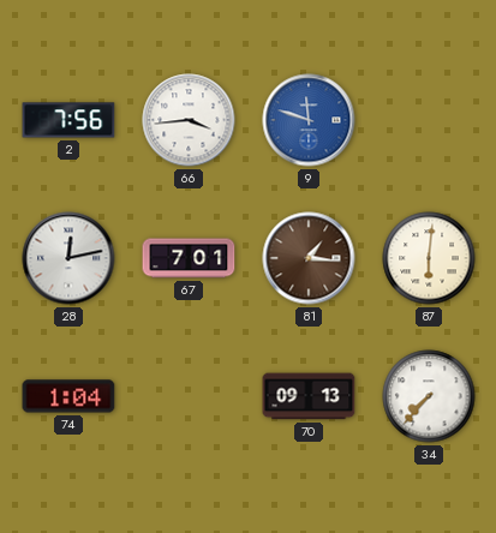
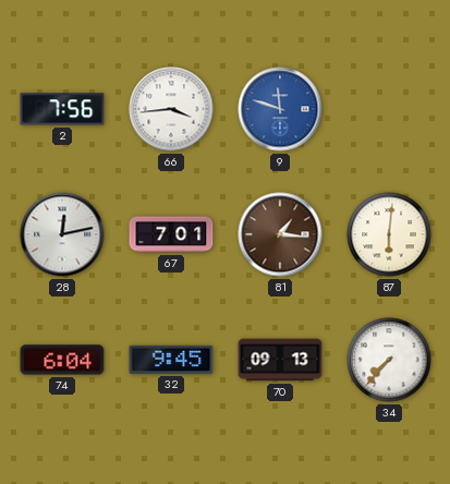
74: 1:04 -> 6:04
32: none -> 9:45
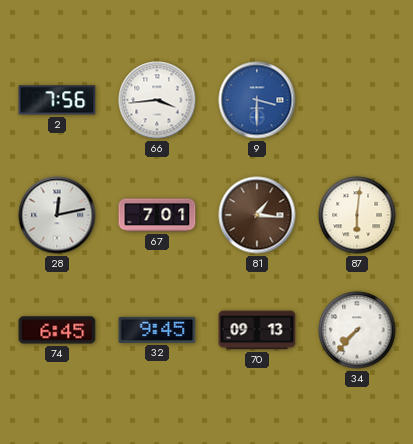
9: 11:48 -> 3:30
74: 6:04 -> 6:45
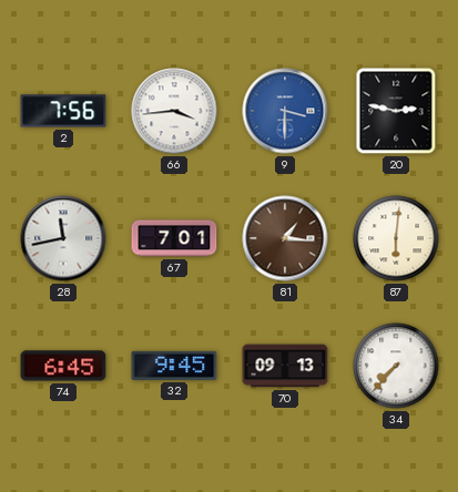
20: none -> 2:47
28: 12:13 -> 11:43
